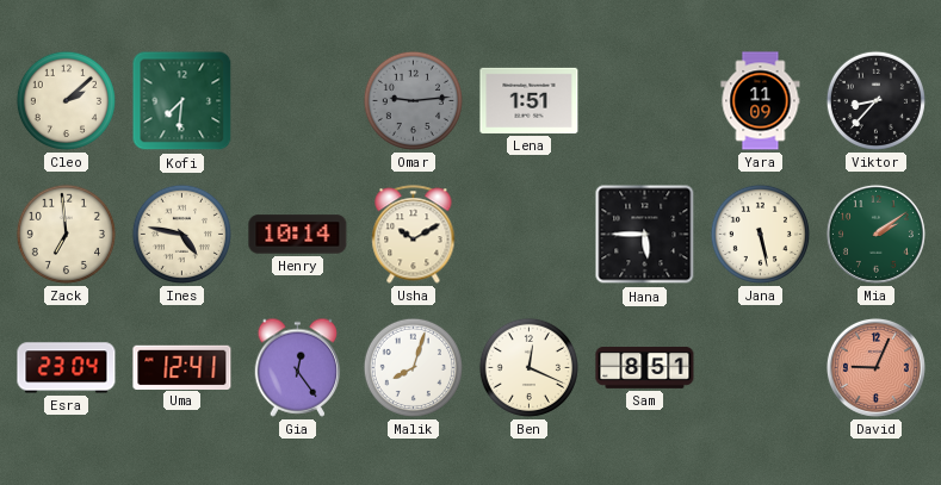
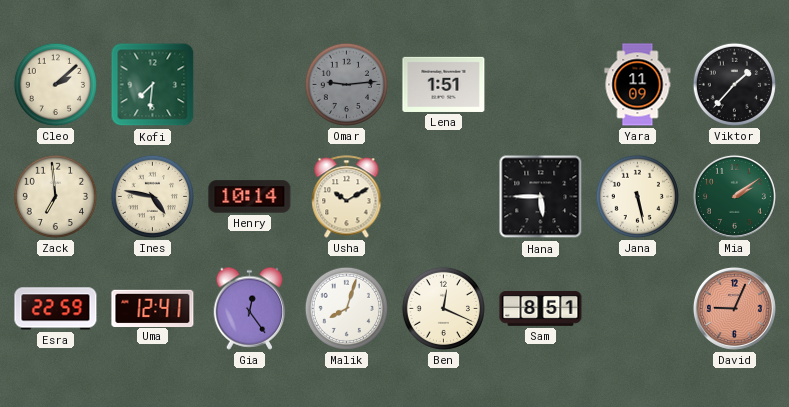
Viktor: 8:37 -> 1:37
Esra: 23:04 -> 22:59
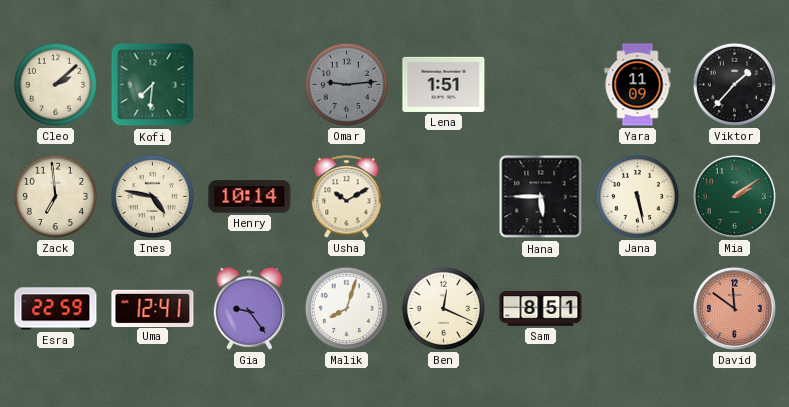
Gia: 12:24 -> 9:24
David: 9:04 -> 11:51
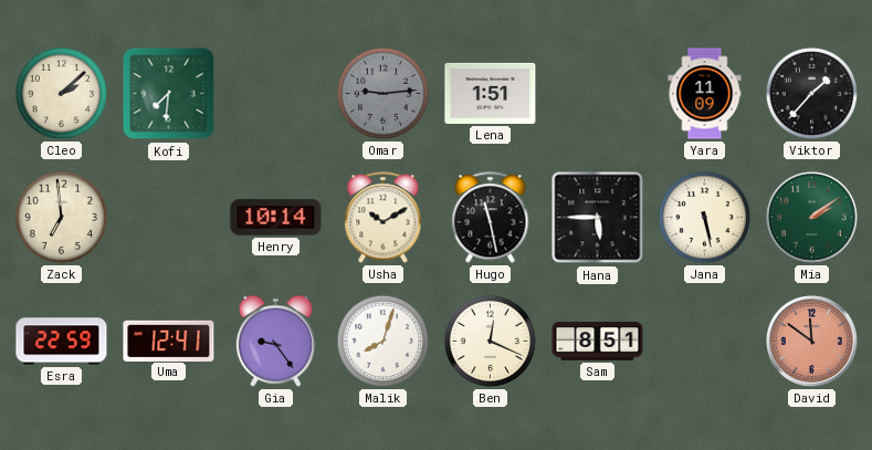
Ines: 4:47 -> none
Hugo: none -> 11:28
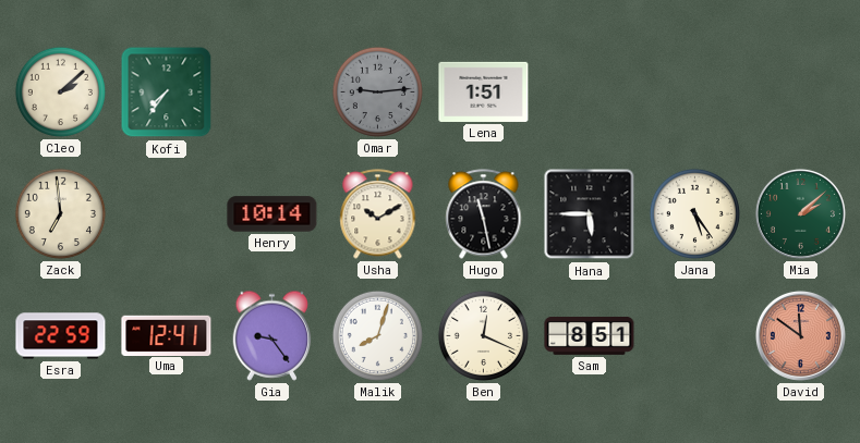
Kofi: 7:31 -> 7:36
Yara: 11:09 -> none
Viktor: 1:37 -> none
Jana: 5:28 -> 5:24
Mia: 2:09 -> 2:08
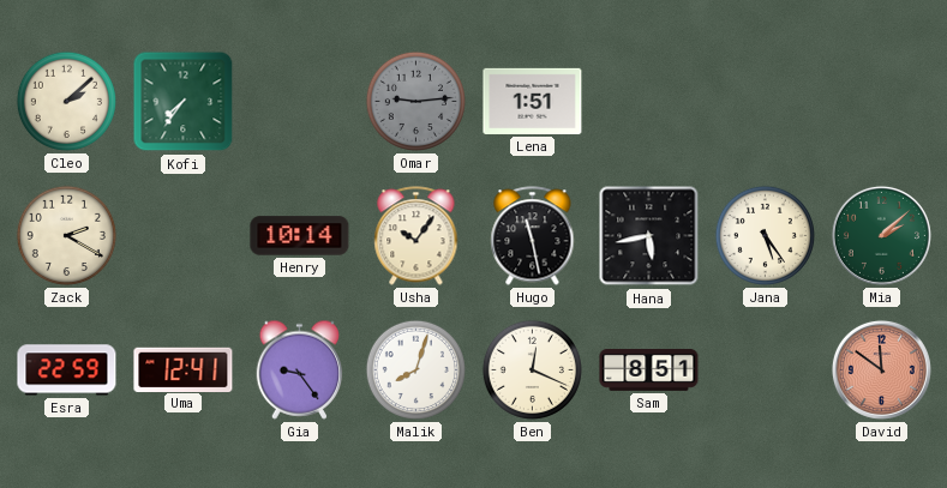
Zack: 6:59 -> 2:20
Usha: 10:10 -> 10:06
Hana: 5:45 -> 5:43
